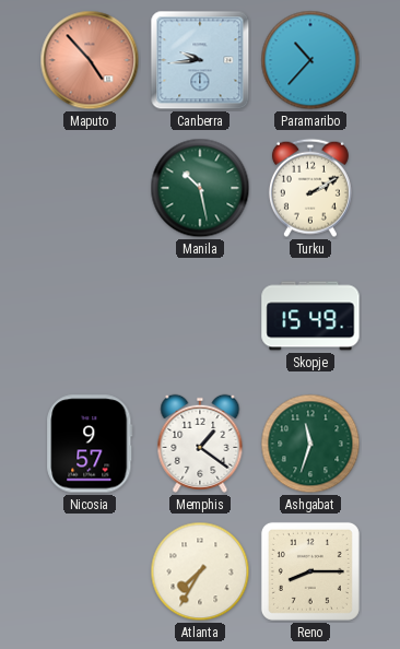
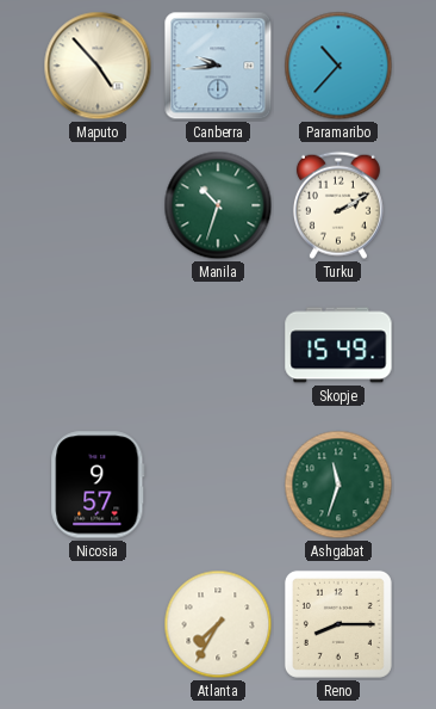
Maputo dial: salmon -> cream
Manila: 10:28 -> 10:33
Memphis: 1:21 -> none
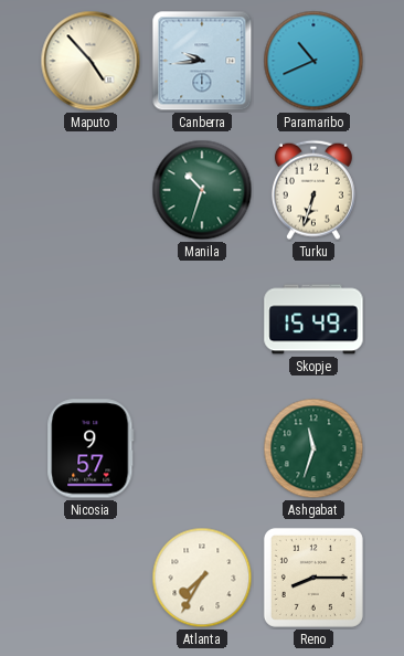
Paramaribo: 10:37 -> 10:41
Turku: 2:10 -> 6:33
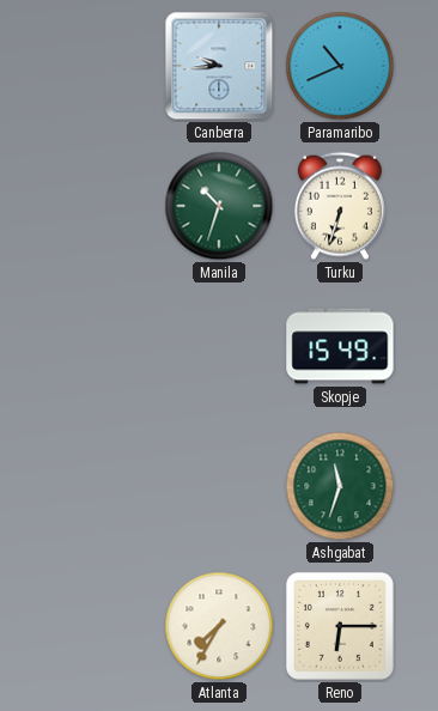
Maputo: 4:53 -> none
Nicosia: 9:57 -> none
Reno: 8:15 -> 6:15
